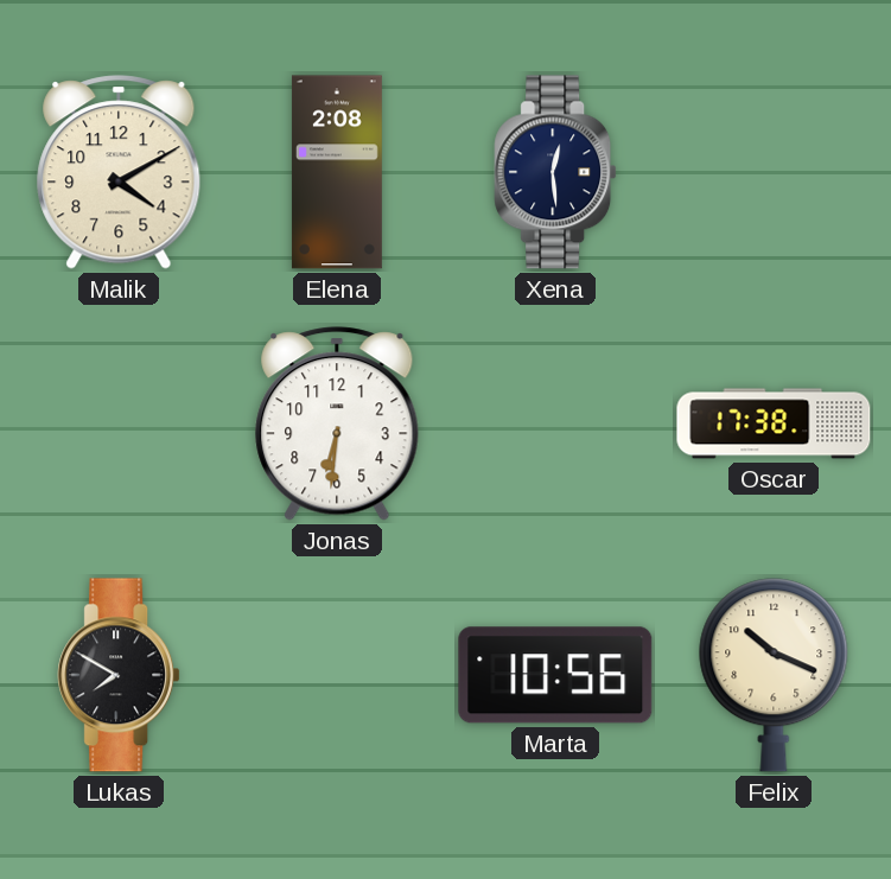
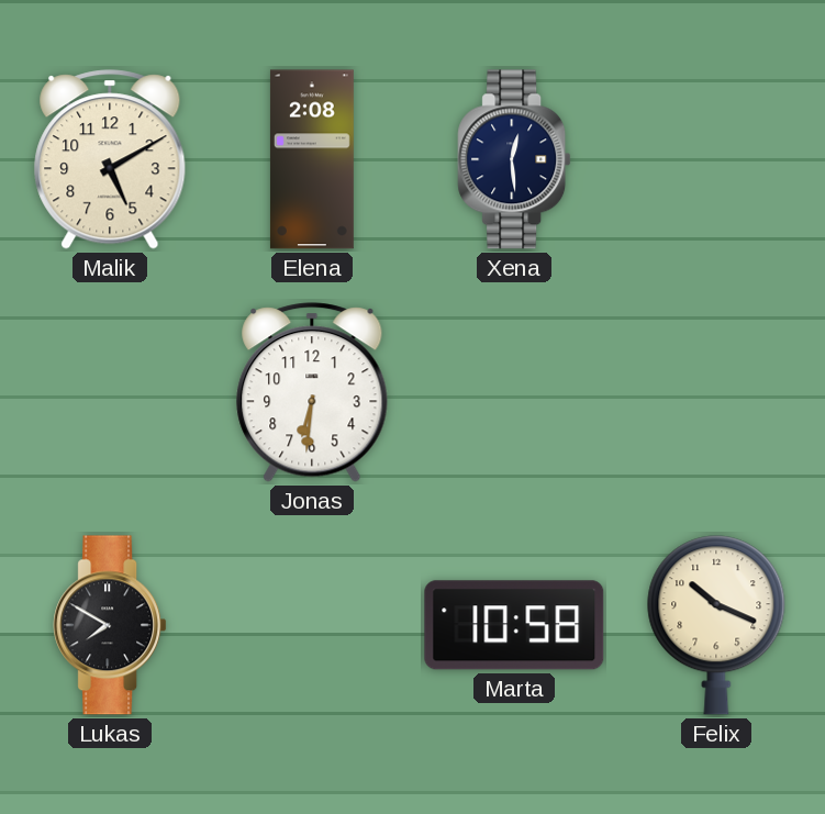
Malik: 4:10 -> 5:10
Oscar: 17:38 -> none
Marta: 10:56 -> 10:58
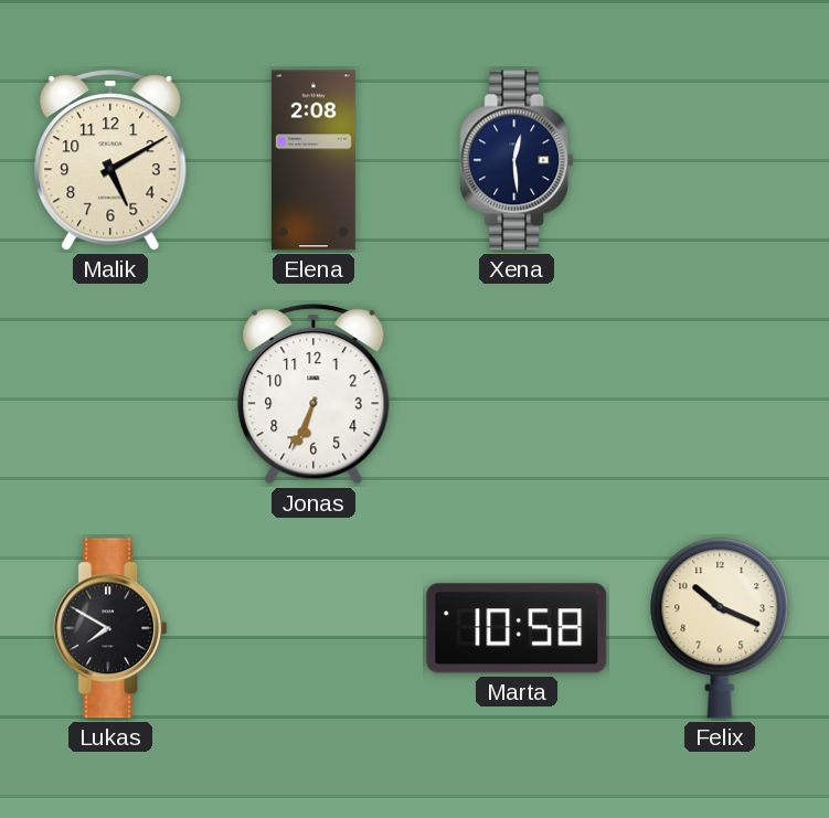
Jonas: 6:31 -> 6:34
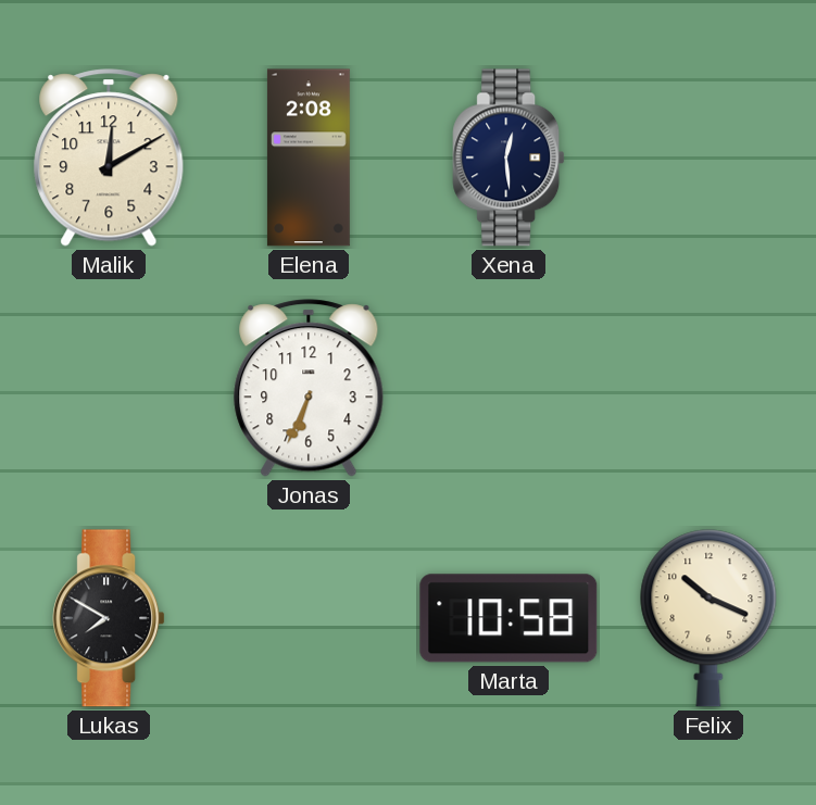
Malik: 5:10 -> 12:10
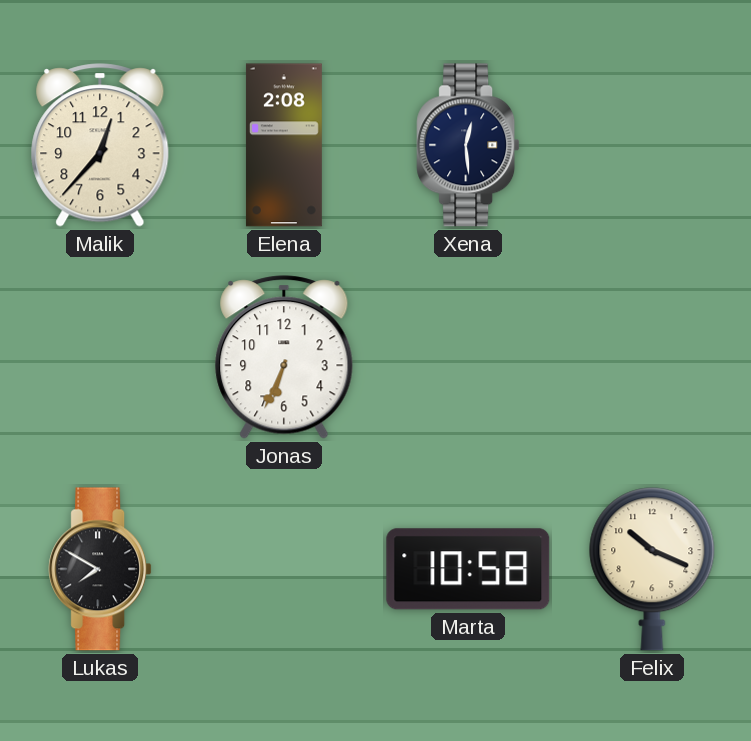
Malik: 12:10 -> 12:37
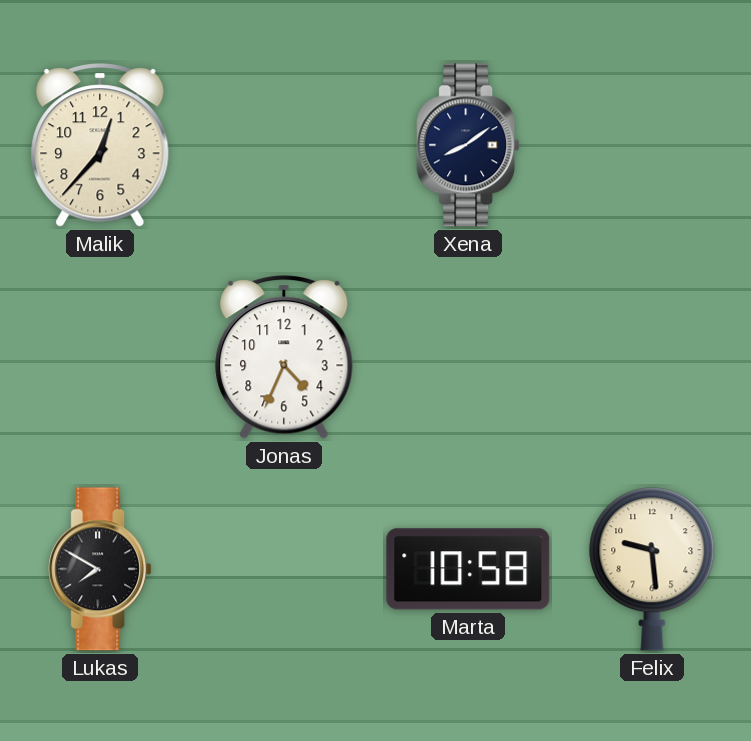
Elena: 2:08 -> none
Xena: 12:29 -> 8:09
Jonas: 6:34 -> 4:34
Felix: 10:19 -> 9:29
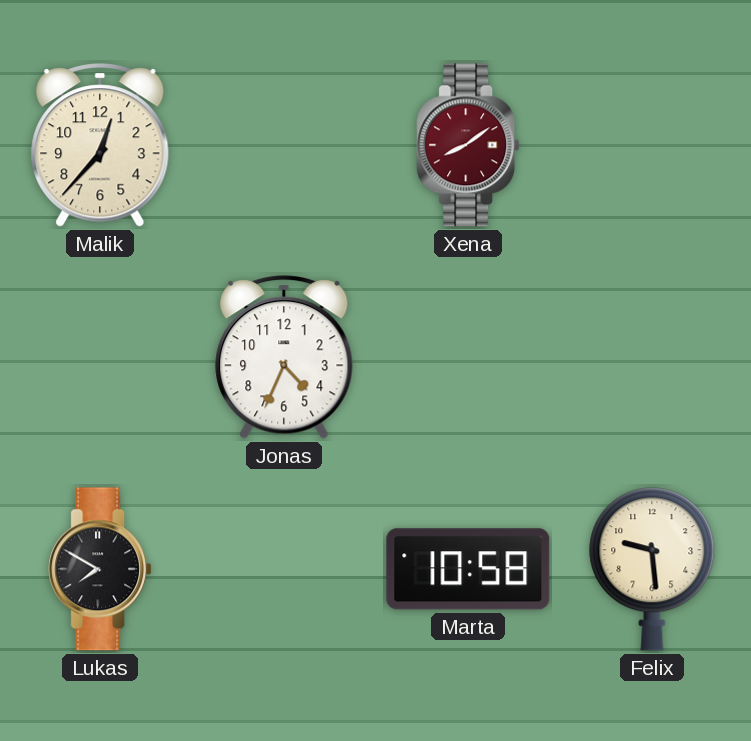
Xena dial: navy -> burgundy
